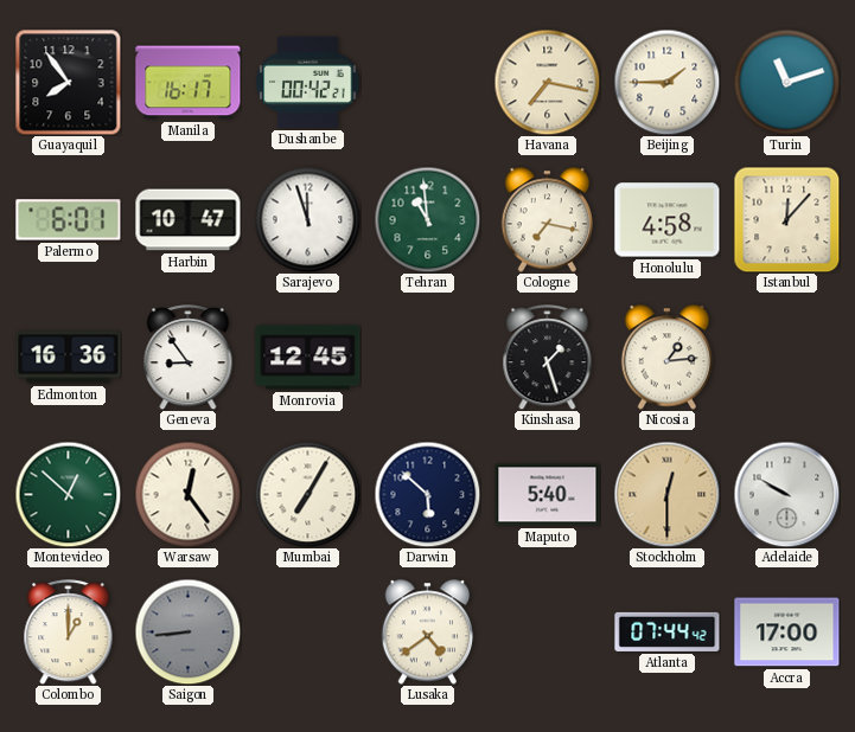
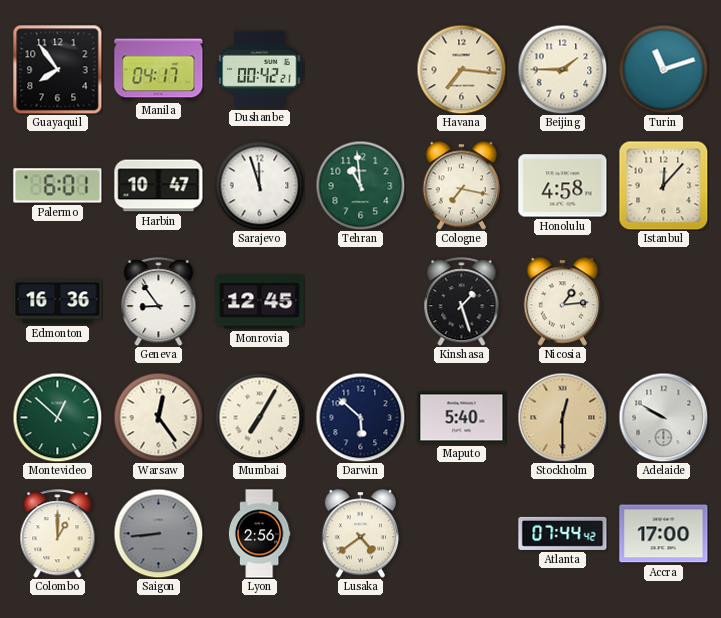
Manila: 16:17 -> 04:17
Havana: 7:17 -> 7:16
Lyon: none -> 2:56
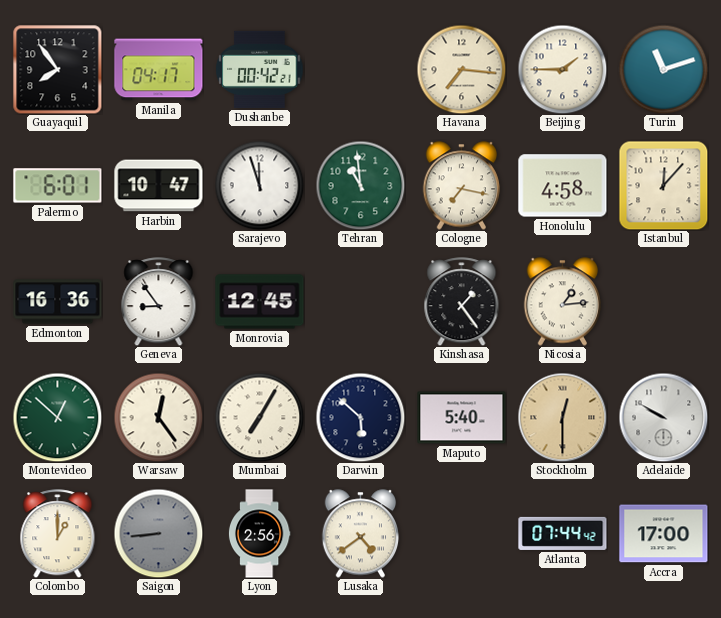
Kinshasa: 1:27 -> 1:24
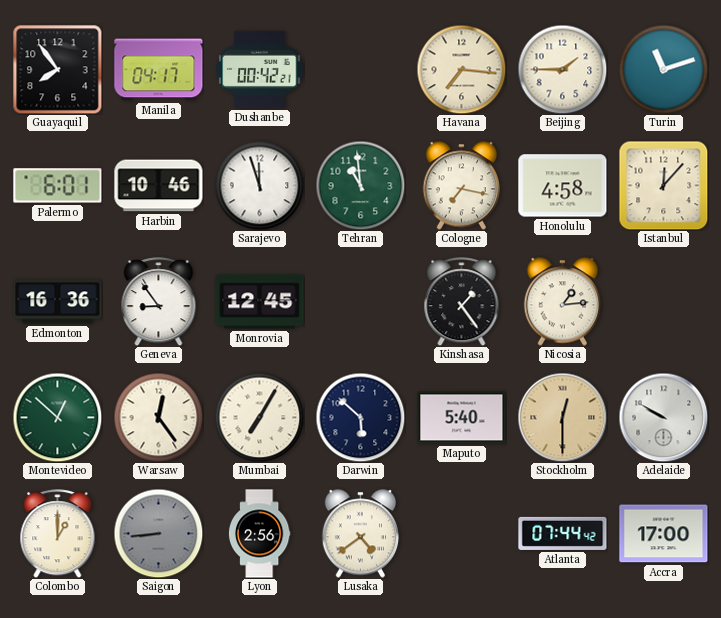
Harbin: 10:47 -> 10:46
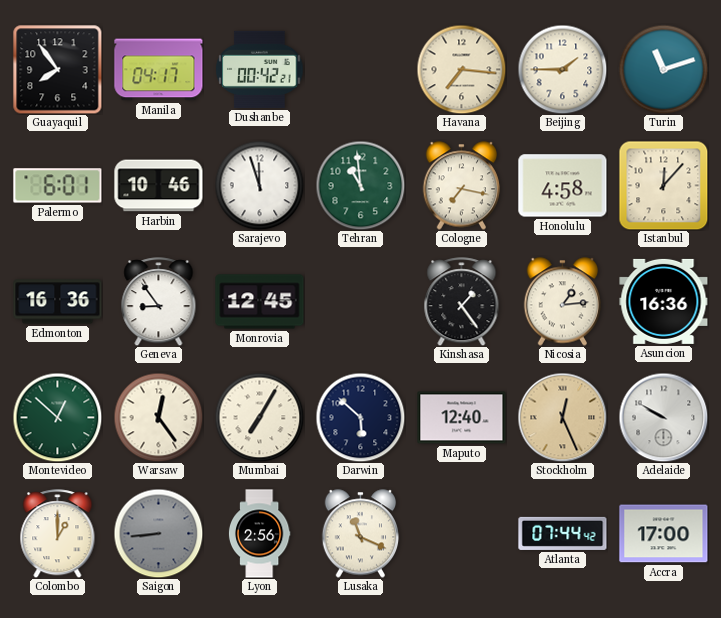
Asuncion: none -> 16:36
Maputo: 5:40 -> 12:40
Stockholm: 12:30 -> 12:26
Lusaka: 4:39 -> 11:19
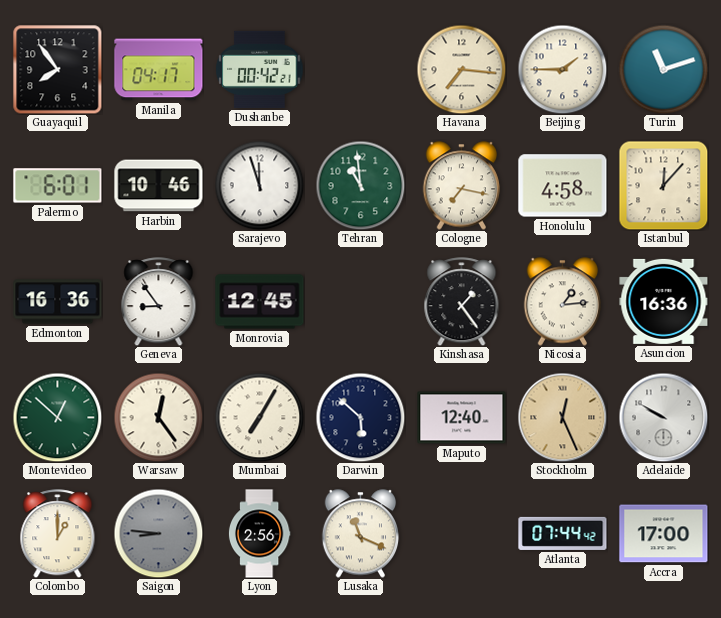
Saigon: 8:44 -> 8:46
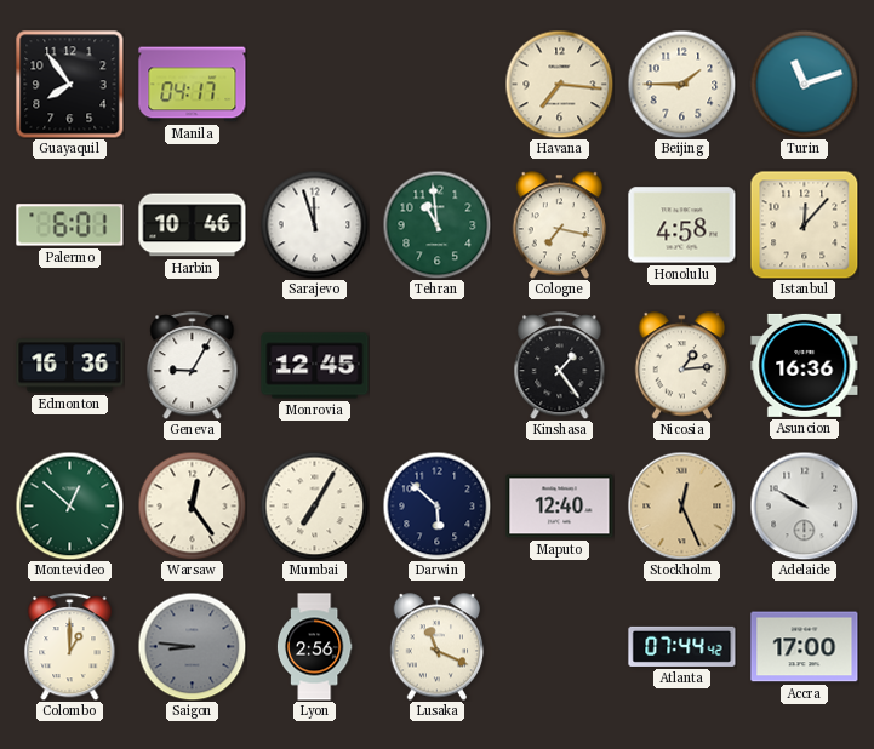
Dushanbe: 00:42 -> none
Geneva: 8:54 -> 9:05
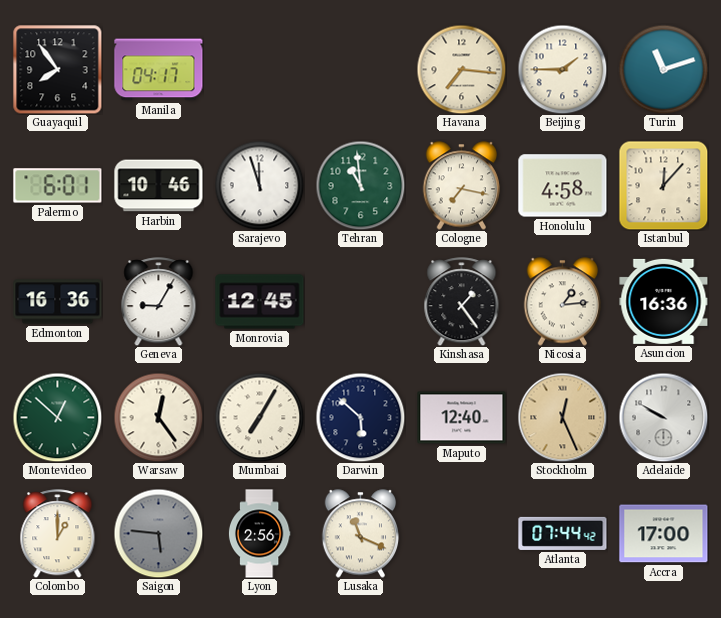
Saigon: 8:46 -> 5:46
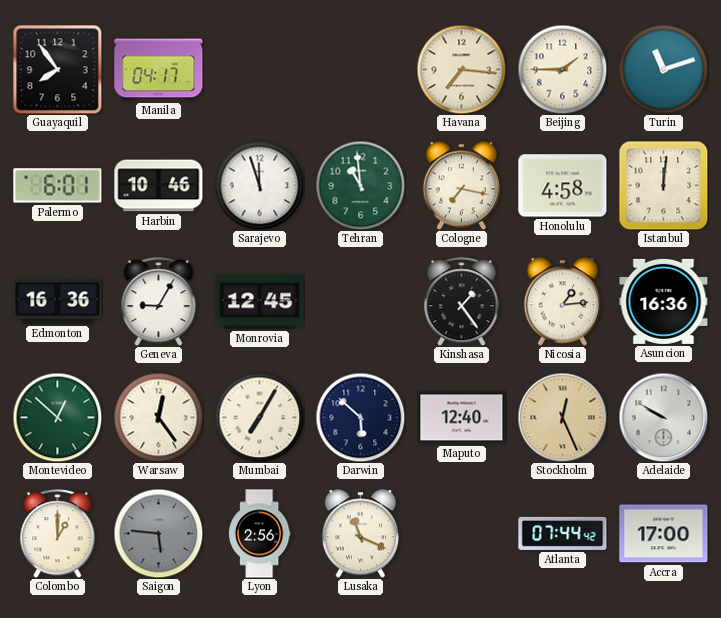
Istanbul: 12:07 -> 12:01
